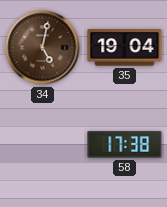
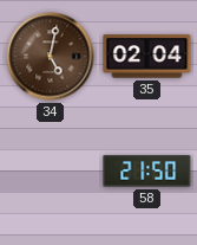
35: 19:04 -> 02:04
58: 17:38 -> 21:50
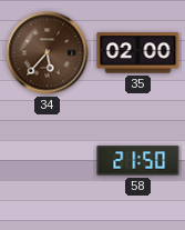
34: 5:02 -> 5:37
35: 02:04 -> 02:00
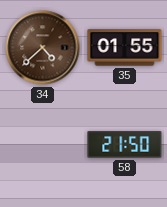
34: 5:37 -> 4:38
35: 02:00 -> 01:55
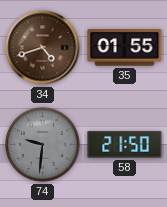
34: 4:38 -> 4:42
74: none -> 9:31
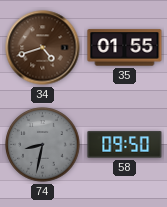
74: 9:31 -> 8:32
58: 21:50 -> 09:50
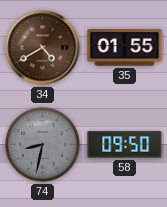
34: 4:42 -> 4:40
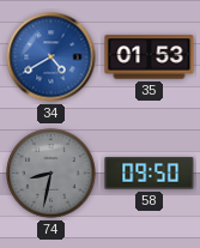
34 dial: brown -> blue
35: 01:55 -> 01:53
